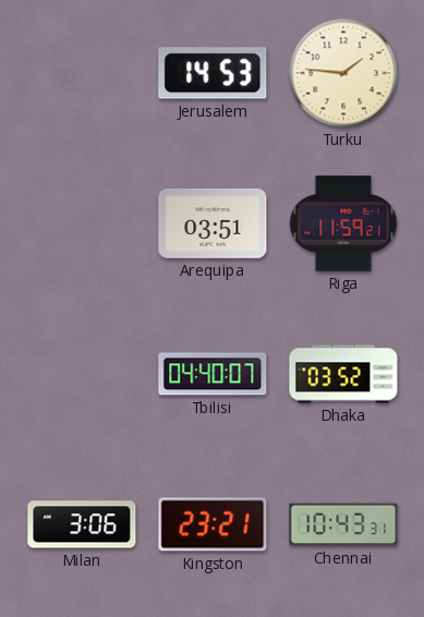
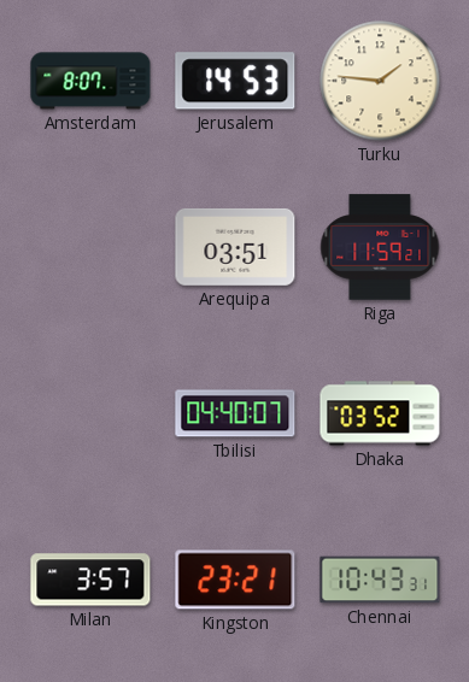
Amsterdam: none -> 8:07
Milan: 3:06 -> 3:57
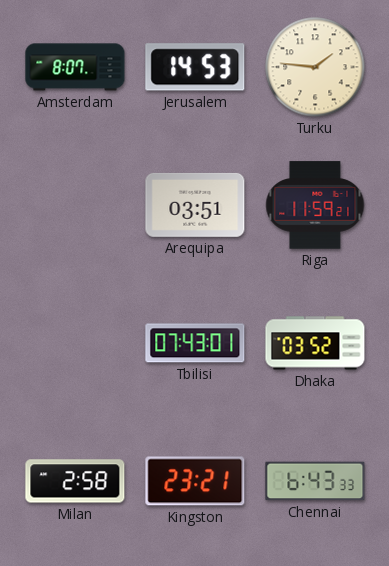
Tbilisi: 04:40 -> 07:43
Milan: 3:57 -> 2:58
Chennai: 10:43 -> 6:43
